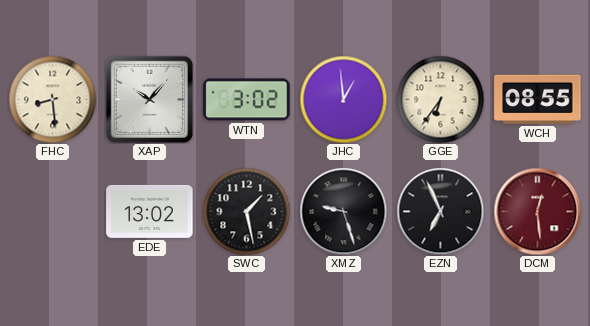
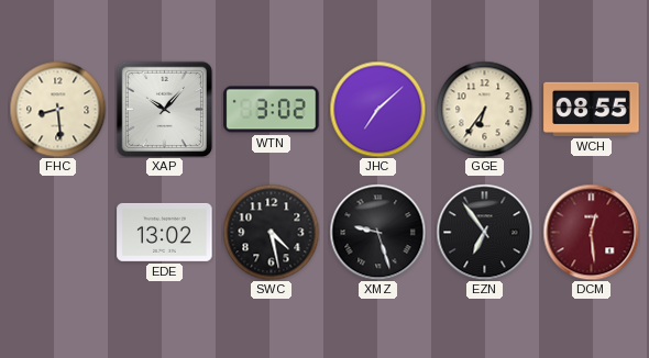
JHC: 12:59 -> 7:08
SWC: 1:28 -> 4:28
EZN: 6:56 -> 6:54
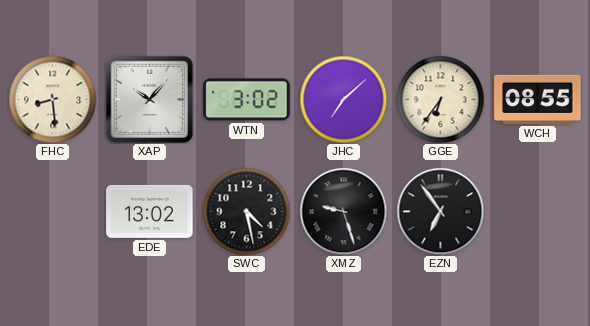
DCM: 12:29 -> none
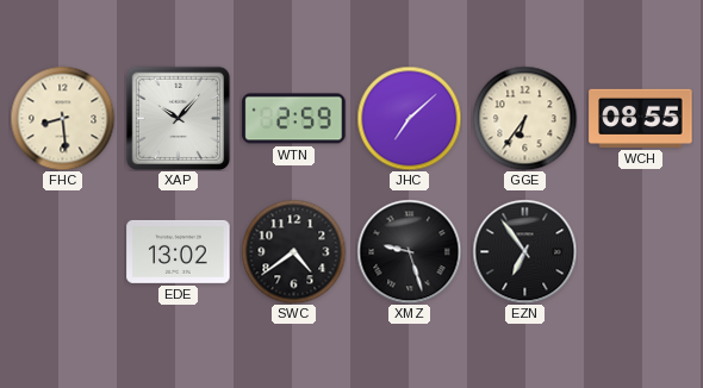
WTN: 3:02 -> 2:59
SWC: 4:28 -> 4:39
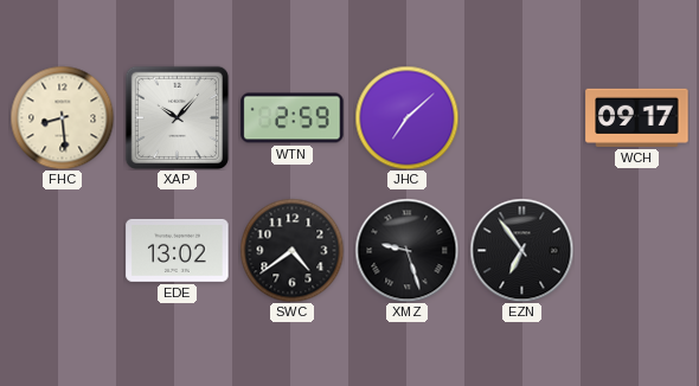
GGE: 6:36 -> none
WCH: 08:55 -> 09:17
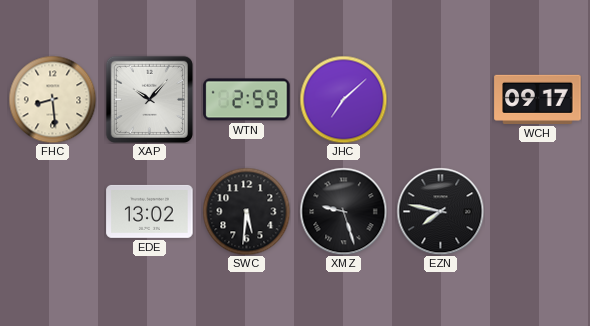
SWC: 4:39 -> 5:31
EZN: 6:54 -> 7:47
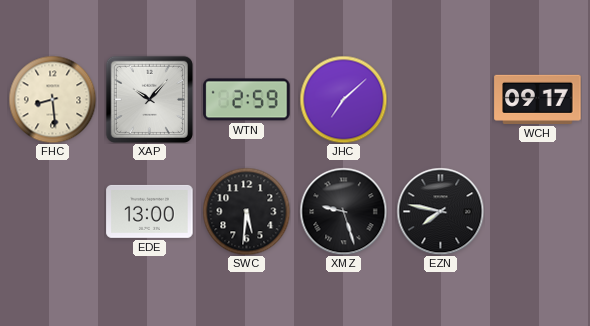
EDE: 13:02 -> 13:00
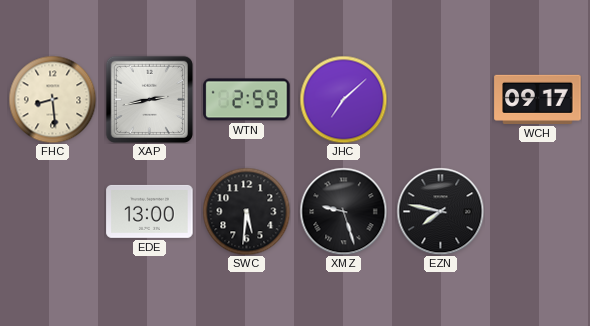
XAP: 10:07 -> 2:43
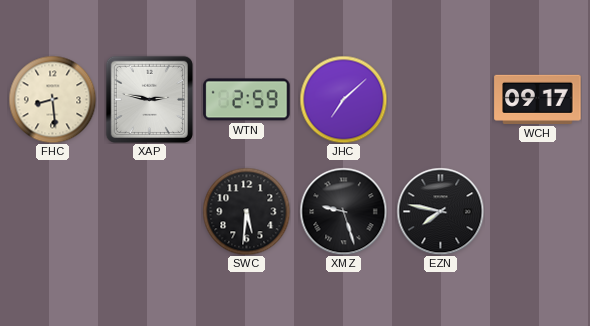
XAP: 2:43 -> 2:47
EDE: 13:00 -> none
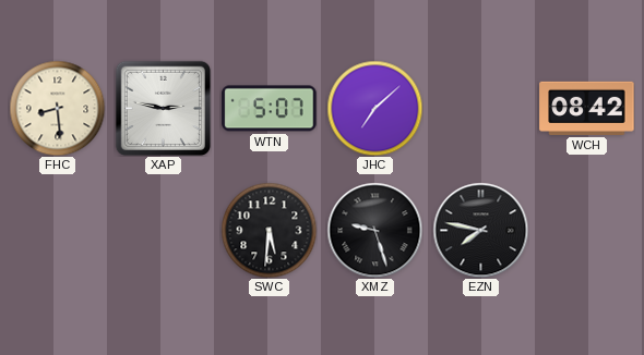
WTN: 2:59 -> 5:07
WCH: 09:17 -> 08:42
